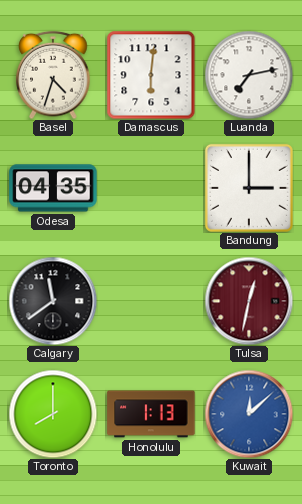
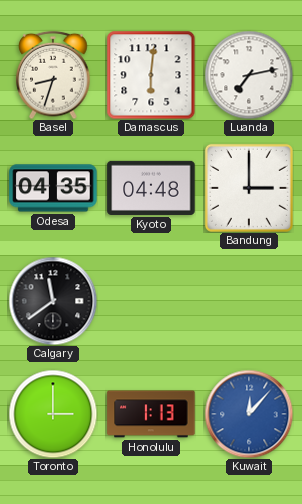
Basel: 4:33 -> 8:33
Kyoto: none -> 04:48
Tulsa: 12:32 -> none
Toronto: 8:00 -> 3:00
Kuwait: 12:08 -> 12:07
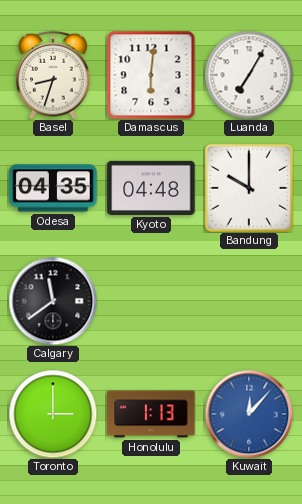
Luanda: 7:13 -> 7:05
Bandung: 3:00 -> 10:00
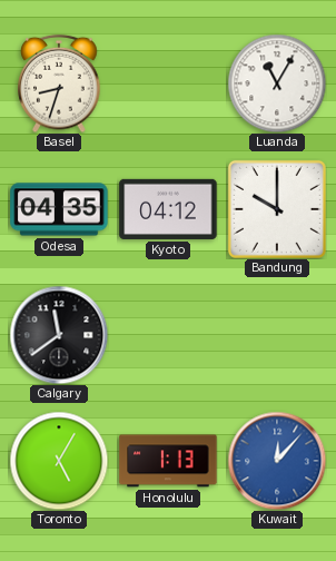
Damascus: 6:01 -> none
Luanda: 7:05 -> 11:05
Kyoto: 04:48 -> 04:12
Toronto: 3:00 -> 5:05
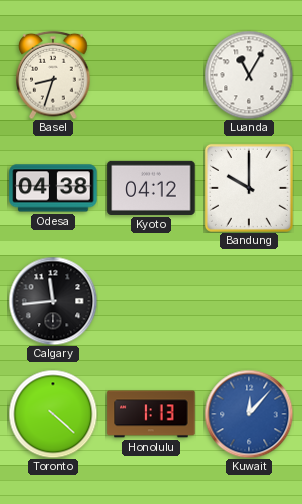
Odesa: 04:35 -> 04:38
Calgary: 11:39 -> 11:44
Toronto: 5:05 -> 4:22
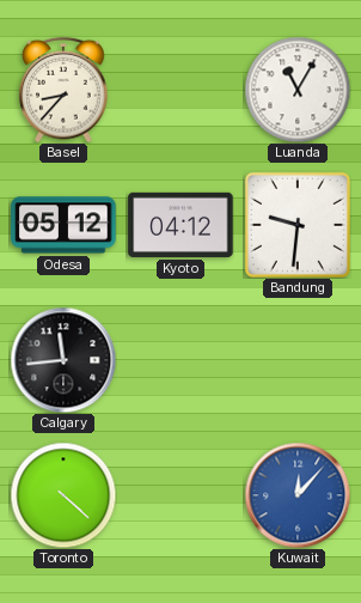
Basel: 8:33 -> 8:37
Odesa: 04:38 -> 05:12
Bandung: 10:00 -> 9:31
Honolulu: 1:13 -> none
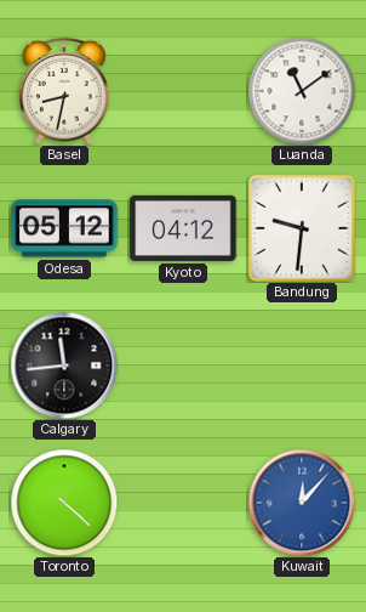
Basel: 8:37 -> 8:32
Luanda: 11:05 -> 11:09
